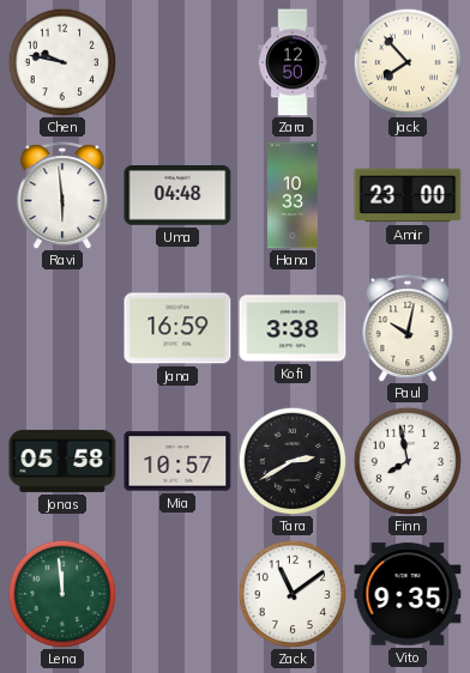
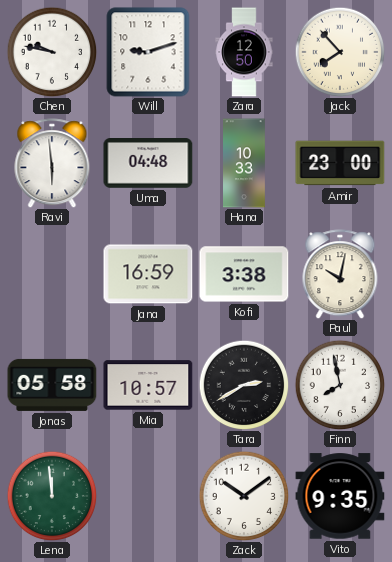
Will: none -> 9:12
Zack: 11:09 -> 10:09
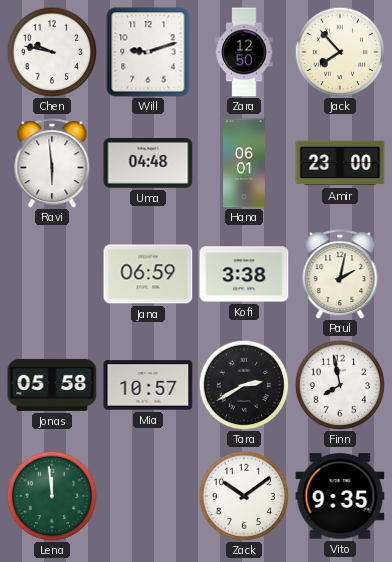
Hana: 10:33 -> 06:01
Jana: 16:59 -> 06:59
Paul: 10:02 -> 2:02
